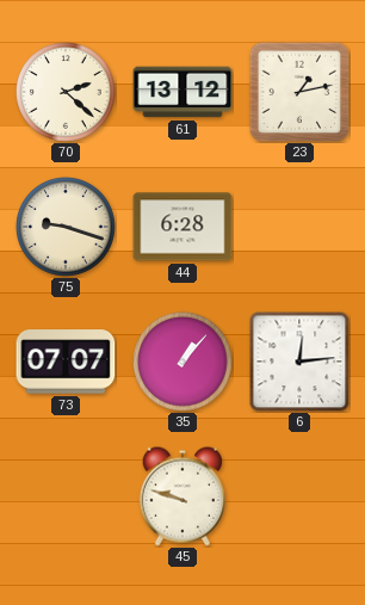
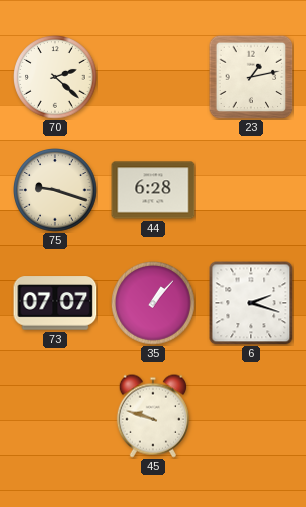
61: 13:12 -> none
6: 12:14 -> 2:18
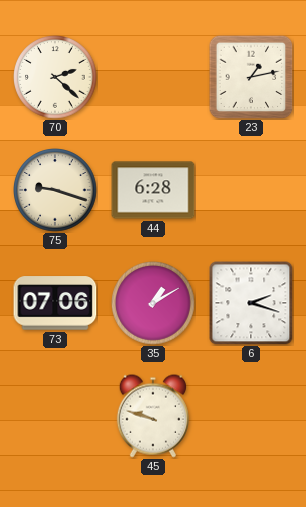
73: 07:07 -> 07:06
35: 1:07 -> 1:10
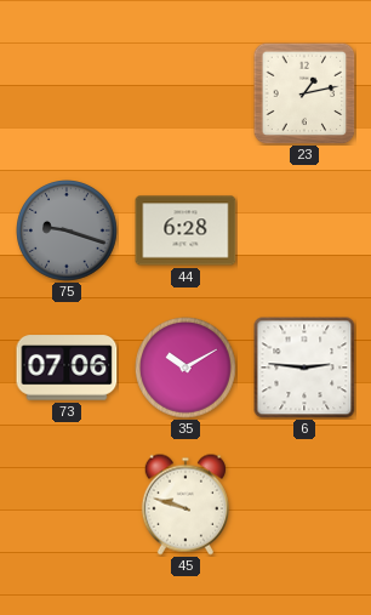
70: 2:22 -> none
75 dial: cream -> grey
35: 1:10 -> 10:10
6: 2:18 -> 2:46
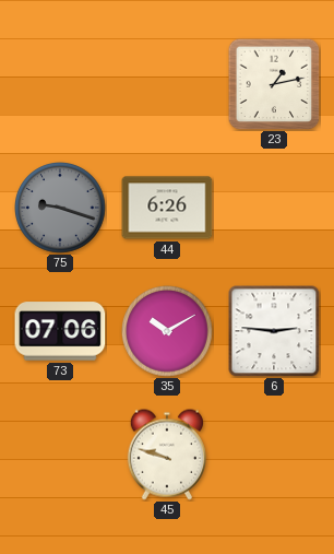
44: 6:28 -> 6:26
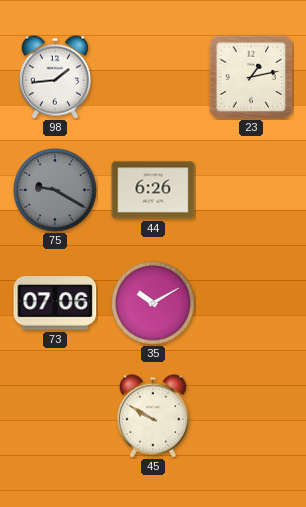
98: none -> 1:44
75: 9:18 -> 9:20
6: 2:46 -> none
45: 9:48 -> 9:50
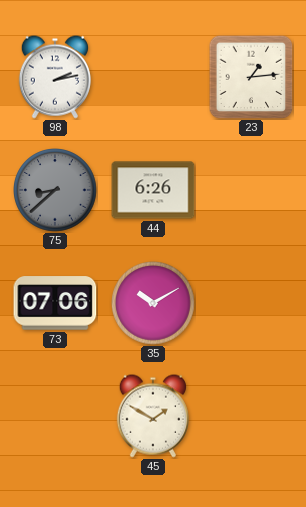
98: 1:44 -> 2:13
23: 1:13 -> 1:14
75: 9:20 -> 8:38
45: 9:50 -> 1:50
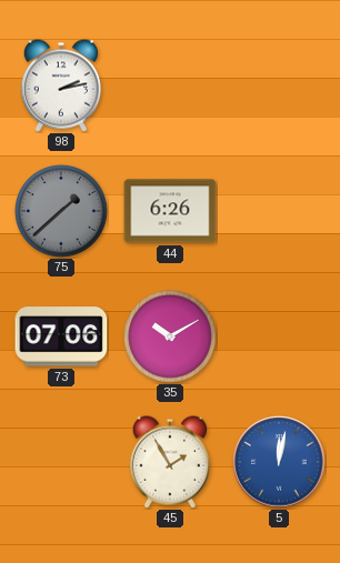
23: 1:14 -> none
75: 8:38 -> 1:38
45: 1:50 -> 1:55
5: none -> 12:02
